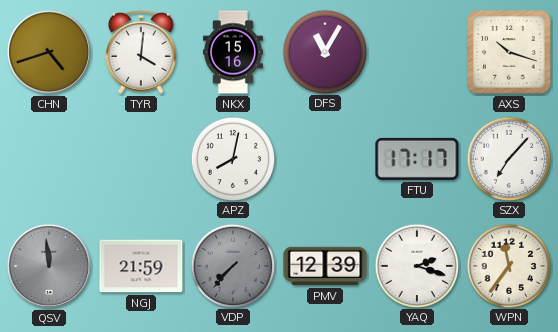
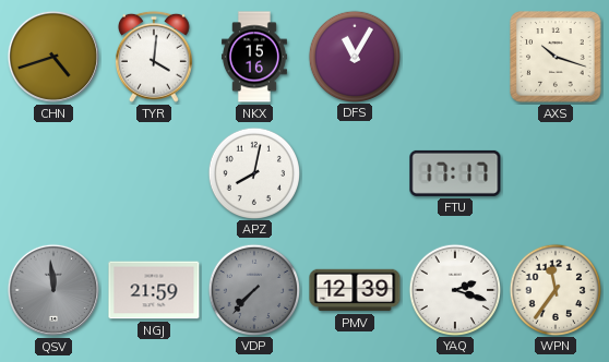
SZX: 7:07 -> none
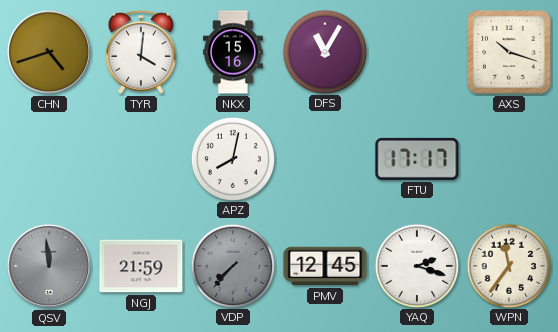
PMV: 12:39 -> 12:45
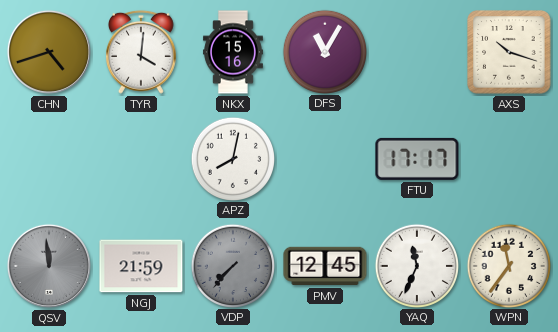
YAQ: 2:18 -> 11:34
